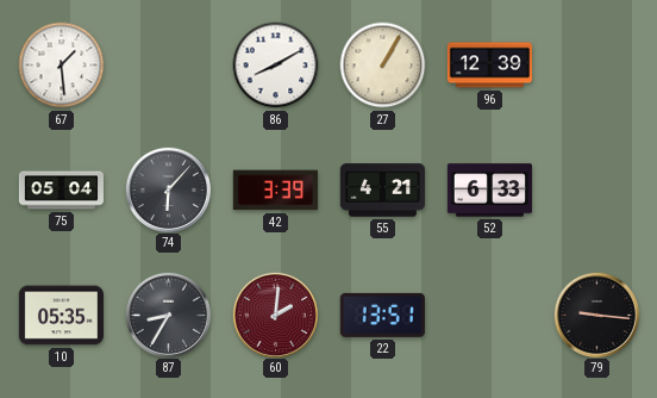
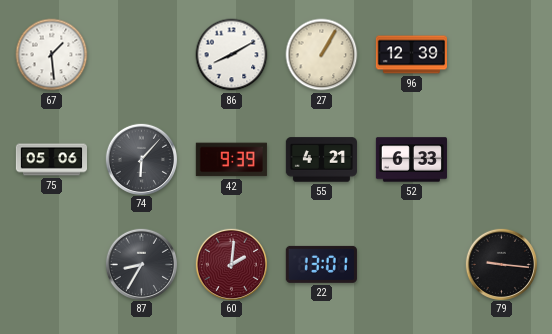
75: 05:04 -> 05:06
42: 3:39 -> 9:39
10: 05:35 -> none
22: 13:51 -> 13:01
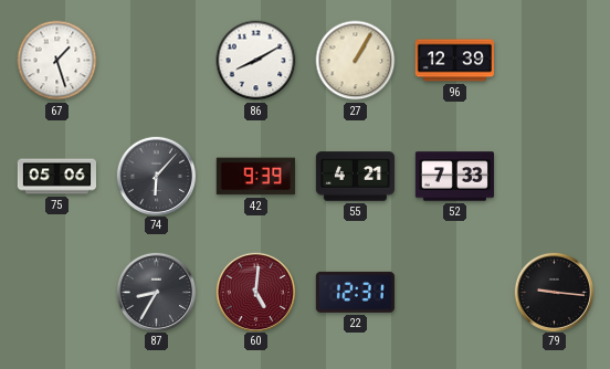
67: 1:29 -> 1:27
52: 6:33 -> 7:33
60: 2:01 -> 5:01
22: 13:01 -> 12:31
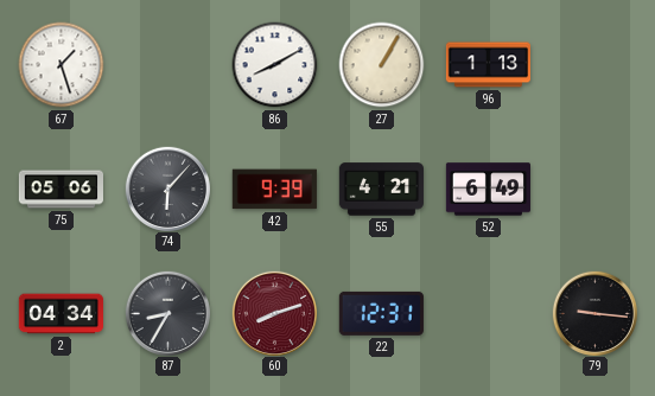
96: 12:39 -> 1:13
52: 7:33 -> 6:49
2: none -> 04:34
60: 5:01 -> 8:12
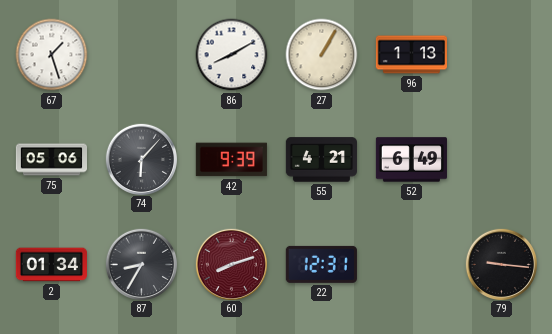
2: 04:34 -> 01:34
